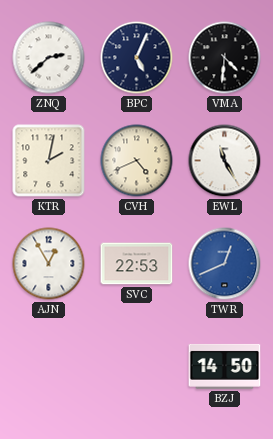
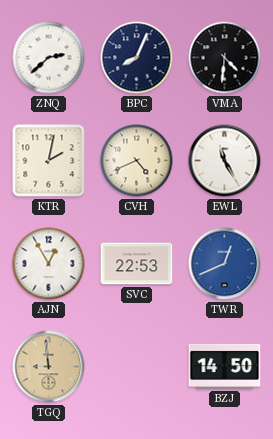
BPC: 5:04 -> 8:04
TGQ: none -> 8:59
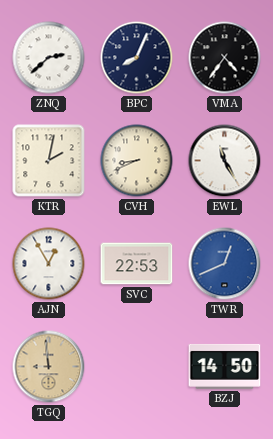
VMA: 4:31 -> 4:36
CVH: 4:41 -> 8:41
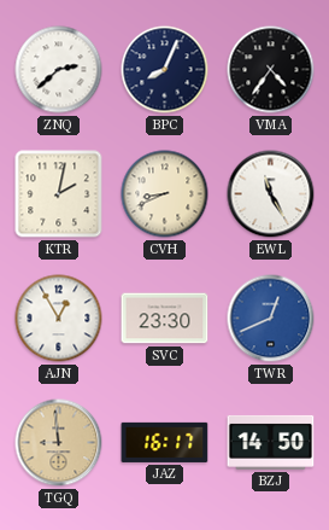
SVC: 22:53 -> 23:30
JAZ: none -> 16:17
